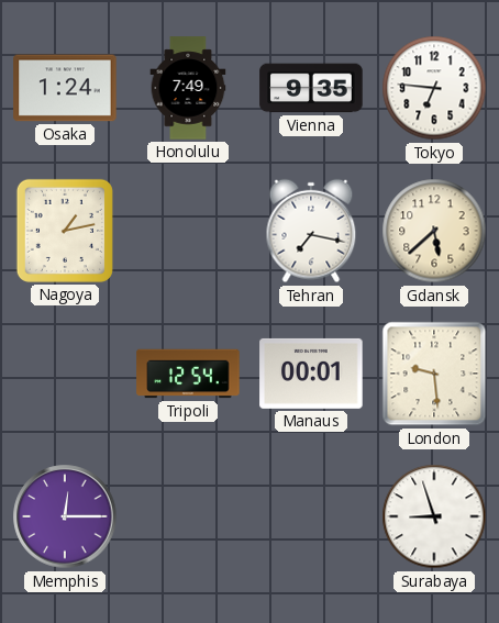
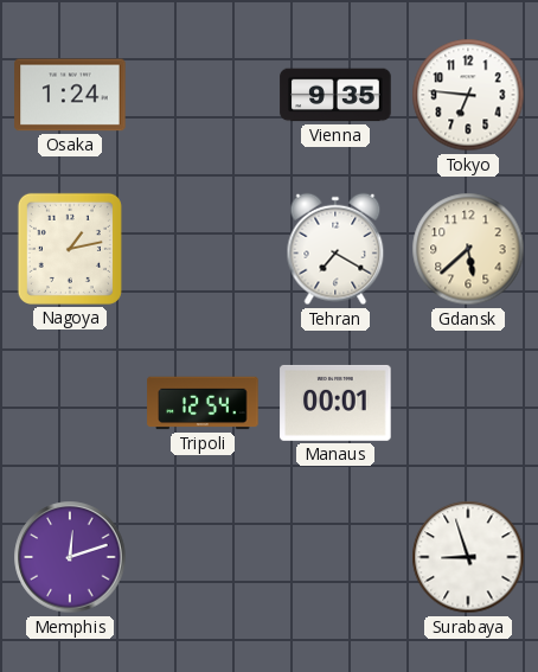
Honolulu: 7:49 -> none
Tehran: 7:17 -> 7:20
London: 9:29 -> none
Memphis: 12:15 -> 12:12
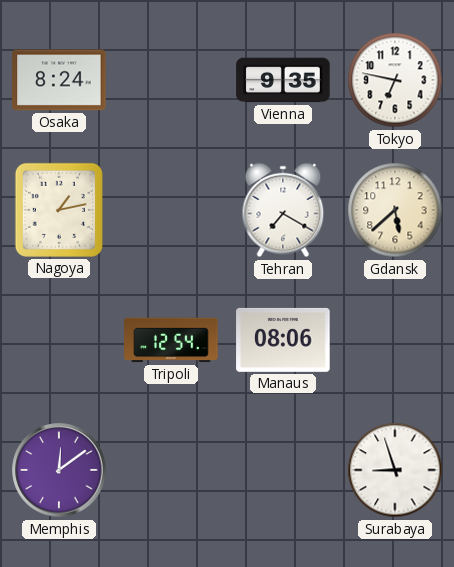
Osaka: 1:24 -> 8:24
Tokyo: 6:46 -> 6:47
Manaus: 00:01 -> 08:06
Memphis: 12:12 -> 12:09
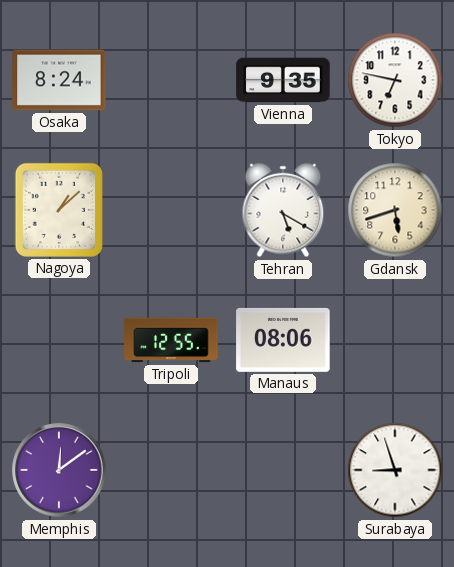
Nagoya: 1:13 -> 1:08
Tehran: 7:20 -> 5:20
Gdansk: 5:38 -> 5:42
Tripoli: 12:54 -> 12:55
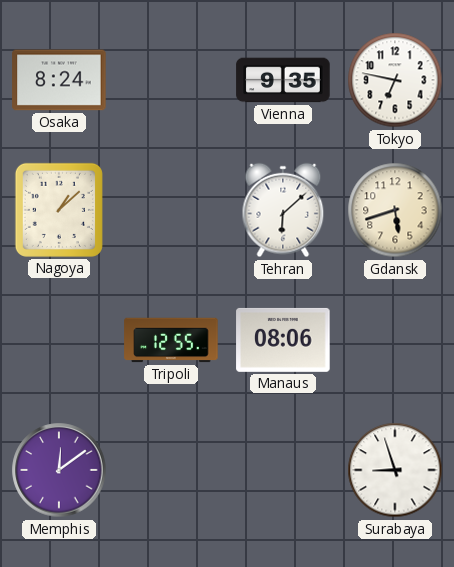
Tehran: 5:20 -> 6:08
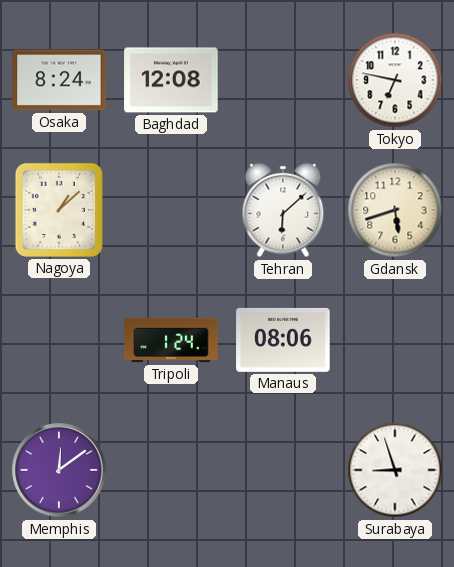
Baghdad: none -> 12:08
Vienna: 9:35 -> none
Tripoli: 12:55 -> 1:24
